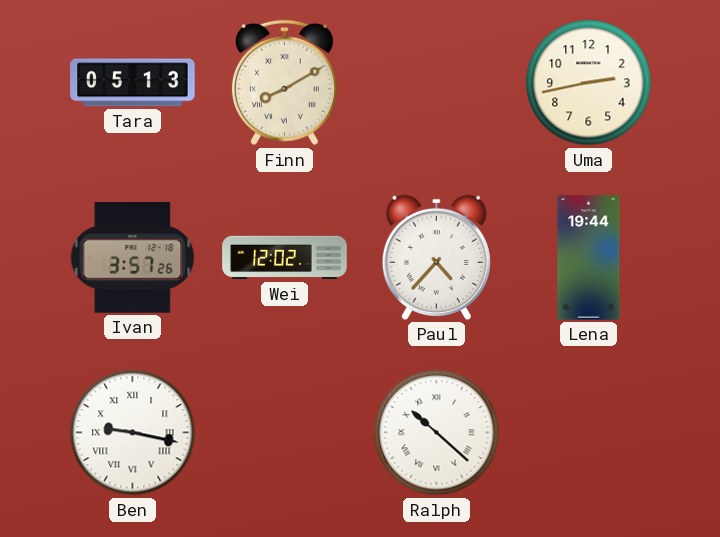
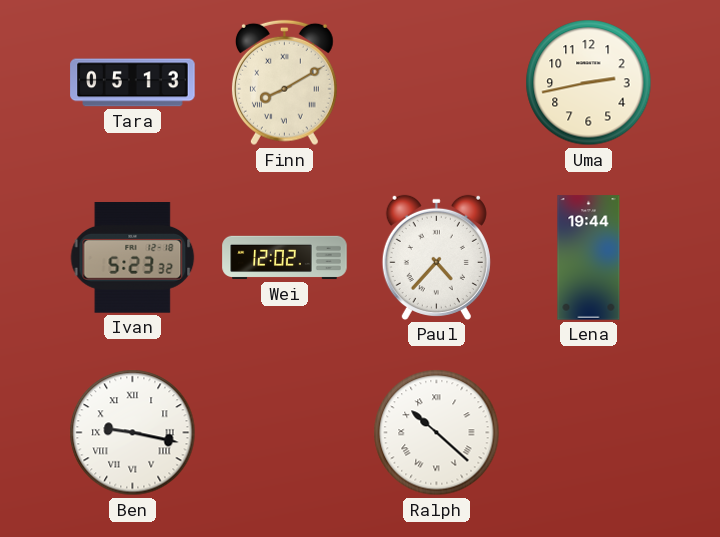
Ivan: 3:57 -> 5:23
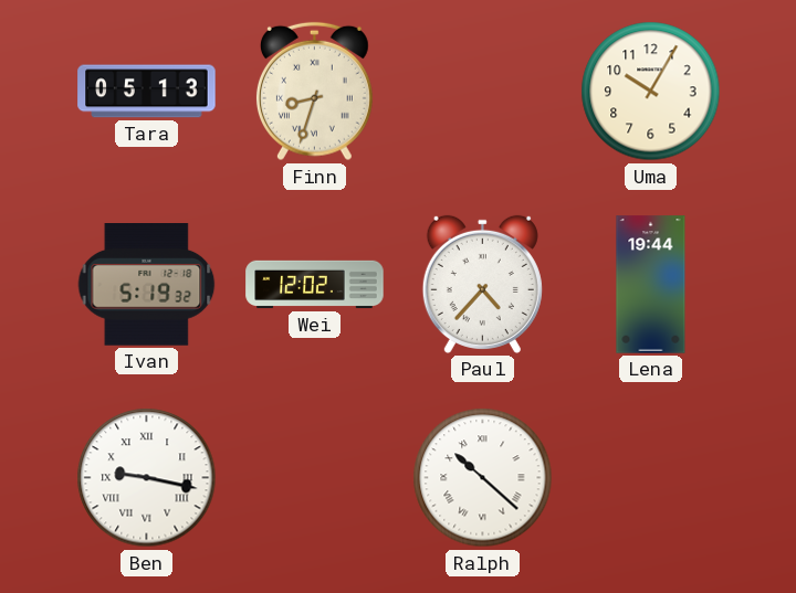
Finn: 8:10 -> 8:33
Uma: 2:43 -> 10:05
Ivan: 5:23 -> 5:19
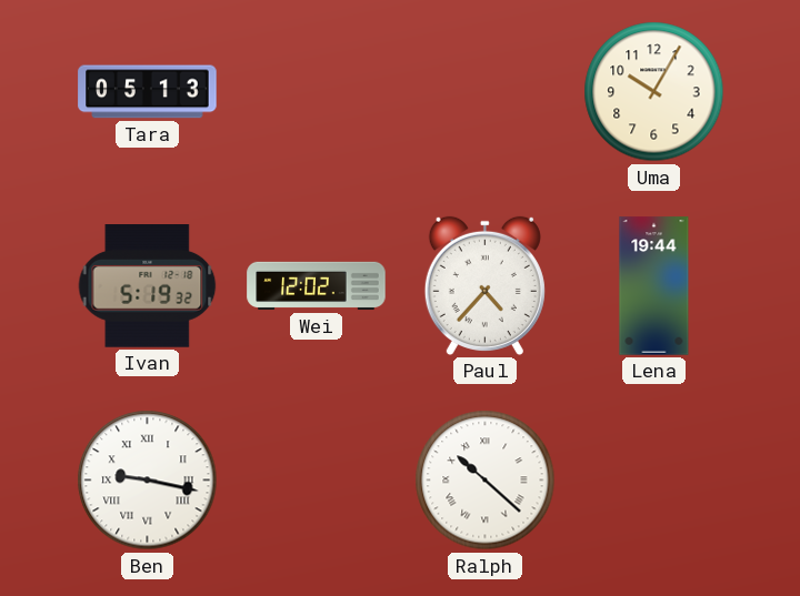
Finn: 8:33 -> none
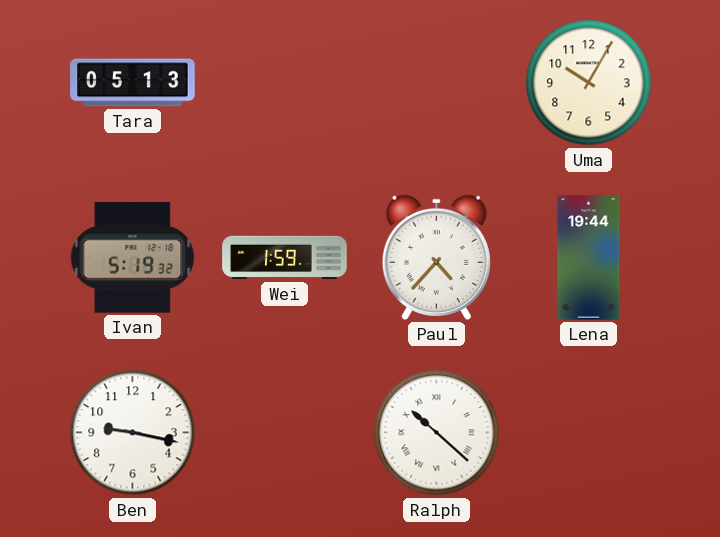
Wei: 12:02 -> 1:59
Ben numerals: Roman -> Arabic
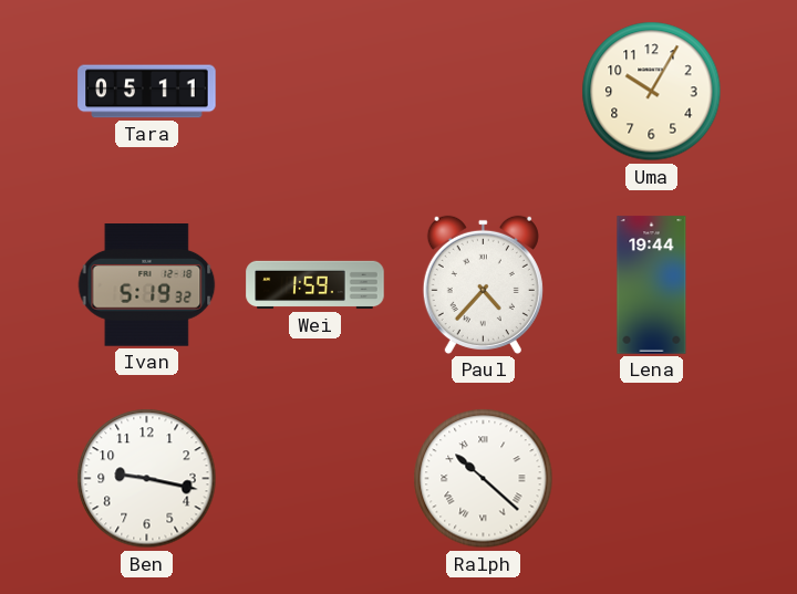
Tara: 05:13 -> 05:11
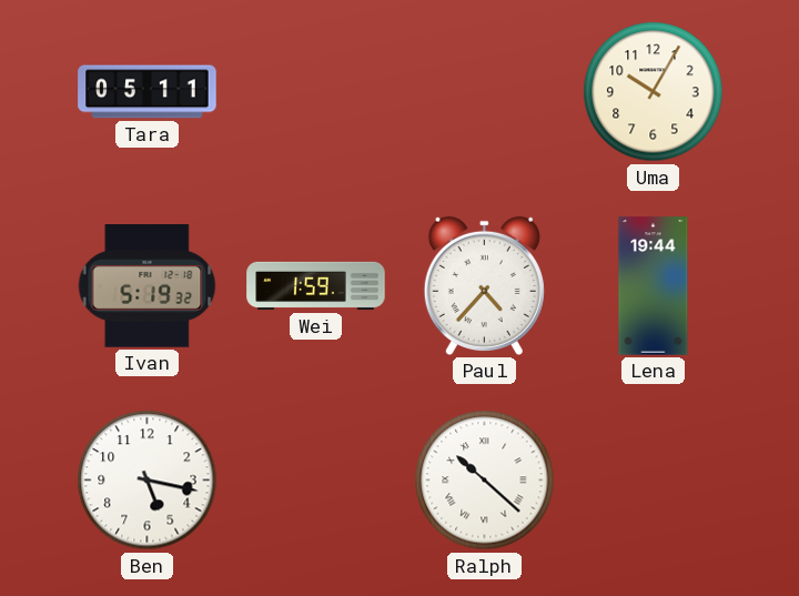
Ben: 9:17 -> 5:17
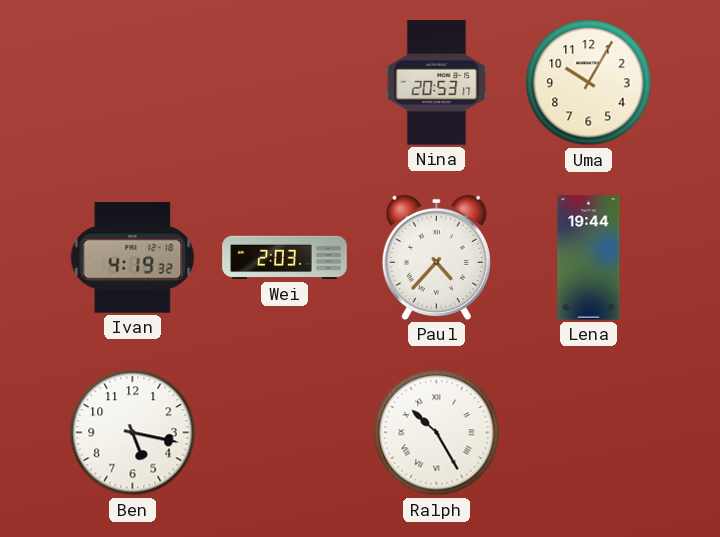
Tara: 05:11 -> none
Nina: none -> 20:53
Ivan: 5:19 -> 4:19
Wei: 1:59 -> 2:03
Ralph: 10:22 -> 10:25
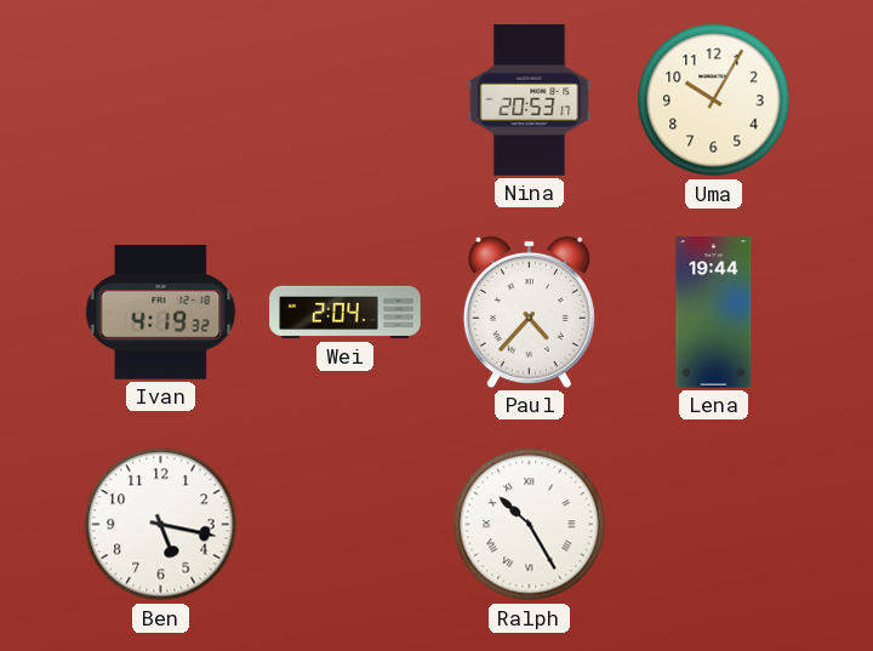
Wei: 2:03 -> 2:04
